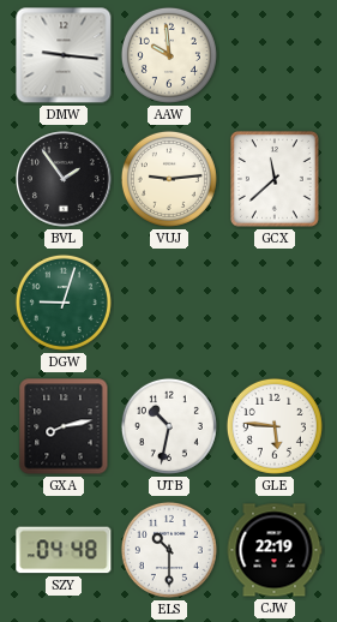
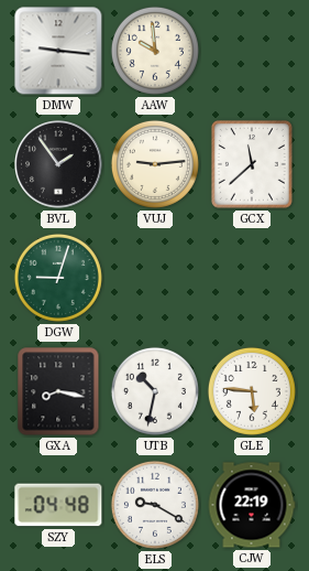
GXA: 8:13 -> 8:17
ELS: 10:30 -> 9:20
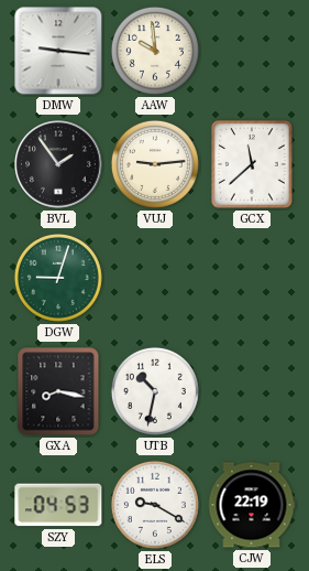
GLE: 5:46 -> none
SZY: 04:48 -> 04:53
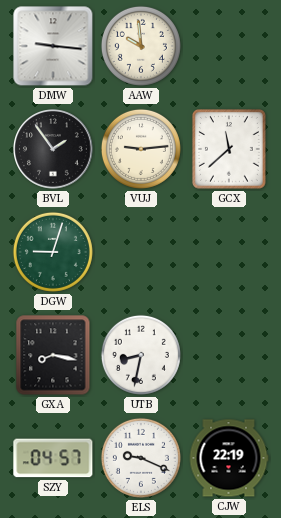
UTB: 10:32 -> 8:32
SZY: 04:53 -> 04:57
ELS: 9:20 -> 9:19
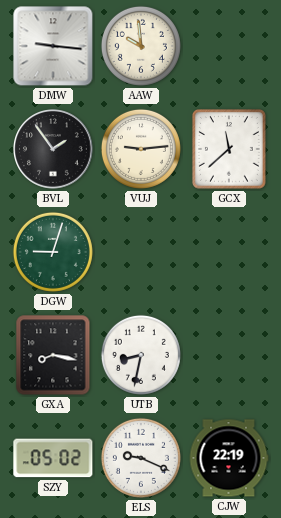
SZY: 04:57 -> 05:02
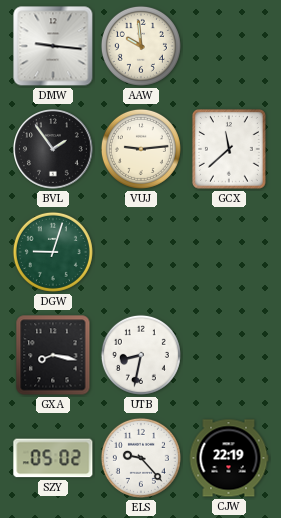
ELS: 9:19 -> 9:23
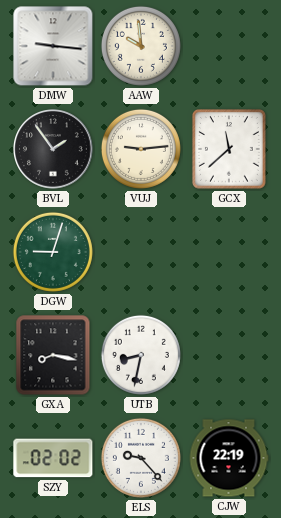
SZY: 05:02 -> 02:02
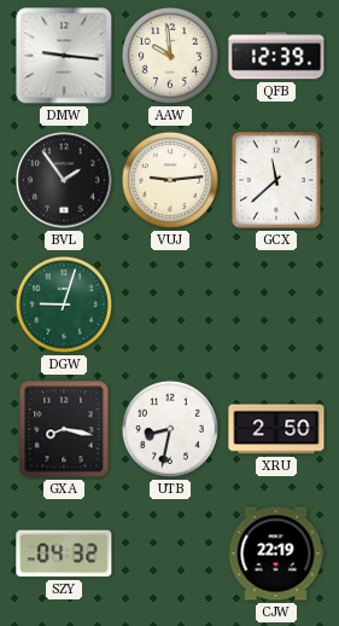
QFB: none -> 12:39
XRU: none -> 2:50
SZY: 02:02 -> 04:32
ELS: 9:23 -> none
